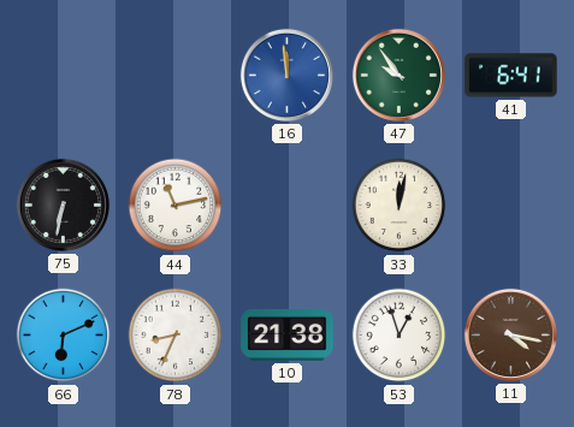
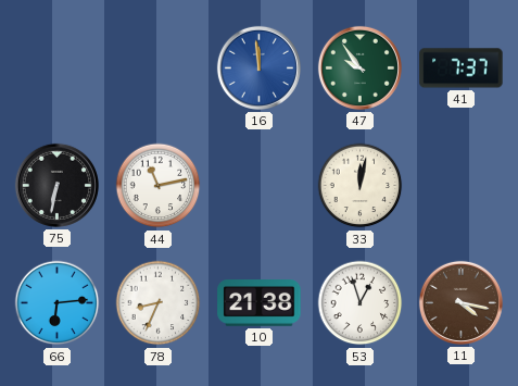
41: 6:41 -> 7:37
66: 6:11 -> 6:14
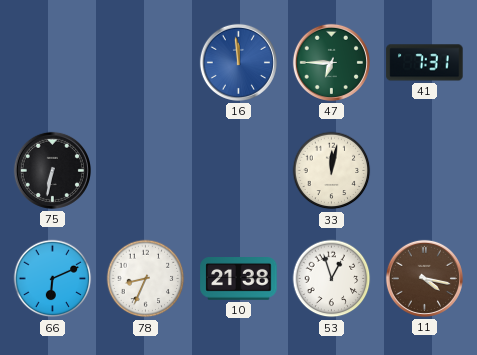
47: 9:54 -> 6:45
41: 7:37 -> 7:31
44: 11:13 -> none
66: 6:14 -> 6:11
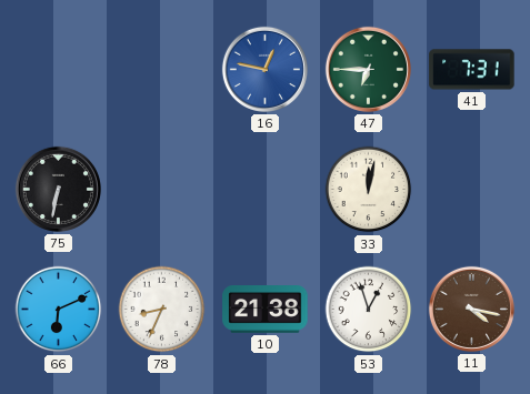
16: 11:59 -> 12:47
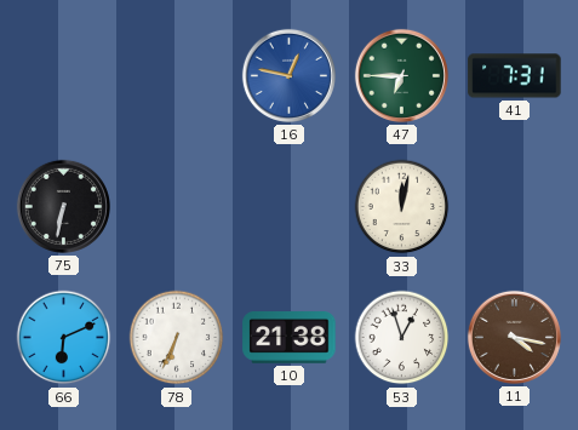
78: 8:34 -> 6:34
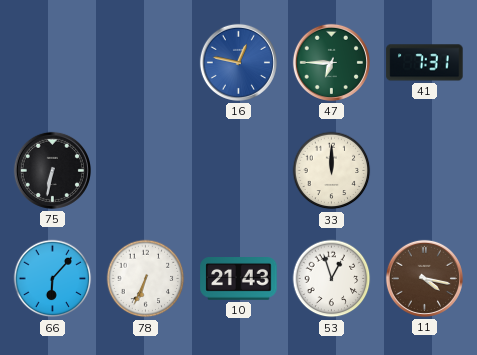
33: 12:02 -> 12:00
66: 6:11 -> 6:07
10: 21:38 -> 21:43
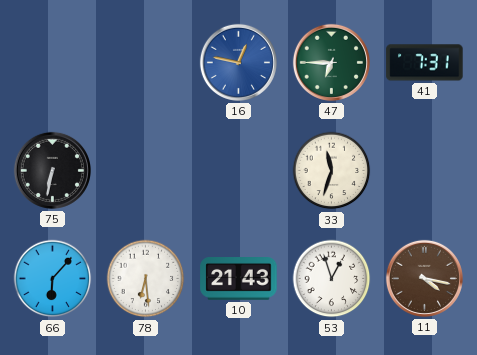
33: 12:00 -> 11:33
78: 6:34 -> 6:29
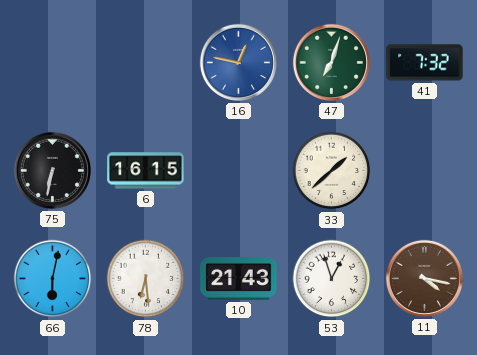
47: 6:45 -> 7:03
41: 7:31 -> 7:32
6: none -> 16:15
33: 11:33 -> 1:38
66: 6:07 -> 6:02
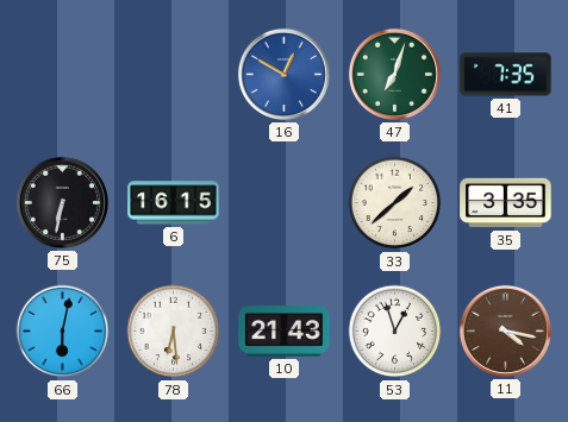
16: 12:47 -> 12:50
41: 7:32 -> 7:35
35: none -> 3:35
